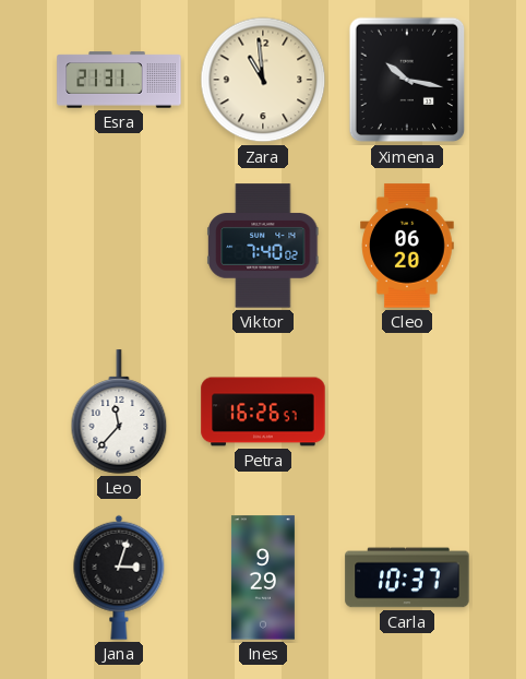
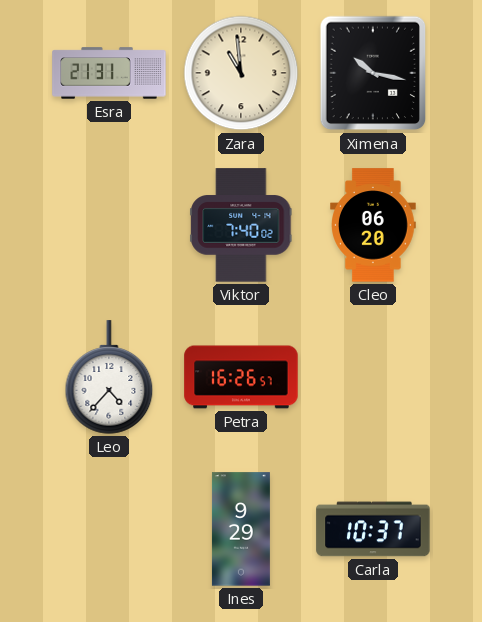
Leo: 11:37 -> 4:37
Jana: 3:03 -> none
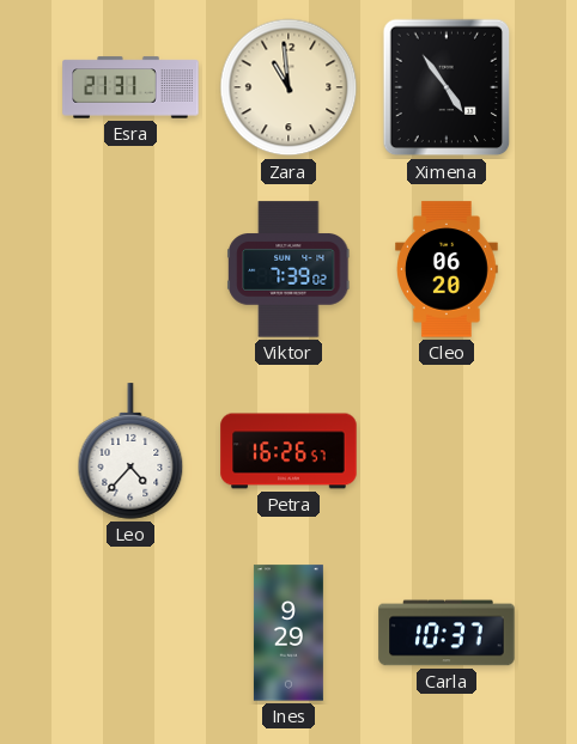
Ximena: 10:17 -> 4:54
Viktor: 7:40 -> 7:39
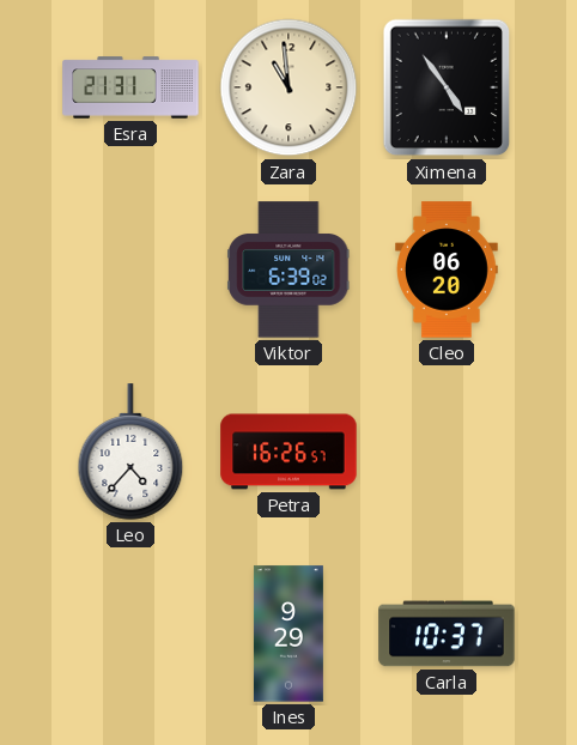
Viktor: 7:39 -> 6:39
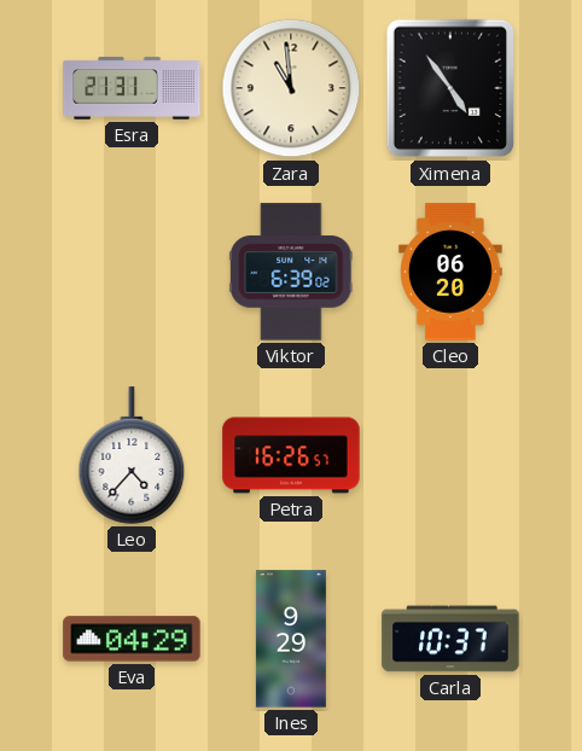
Eva: none -> 04:29
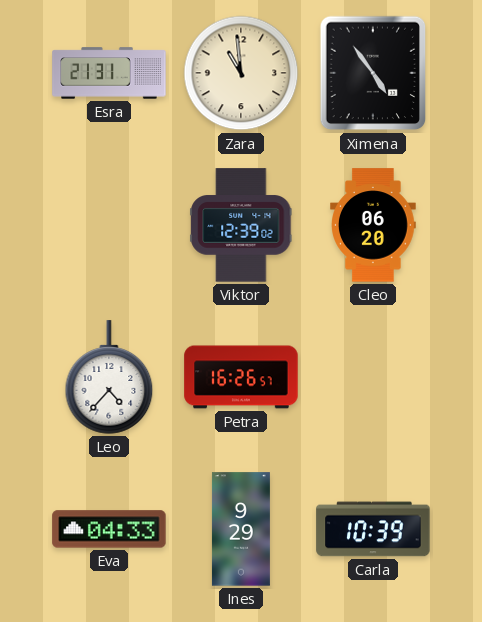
Viktor: 6:39 -> 12:39
Eva: 04:29 -> 04:33
Carla: 10:37 -> 10:39
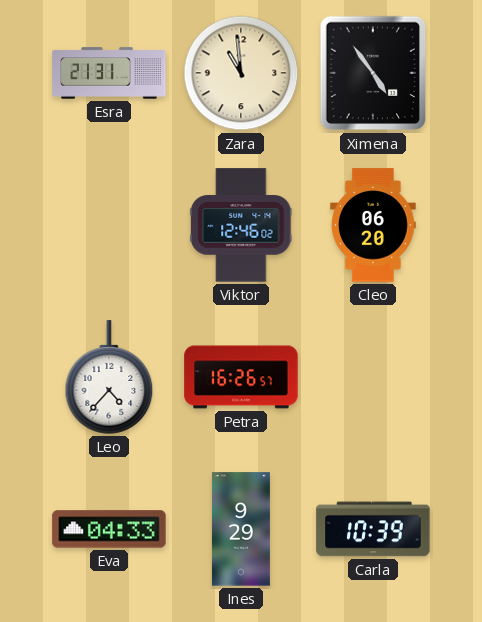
Viktor: 12:39 -> 12:46
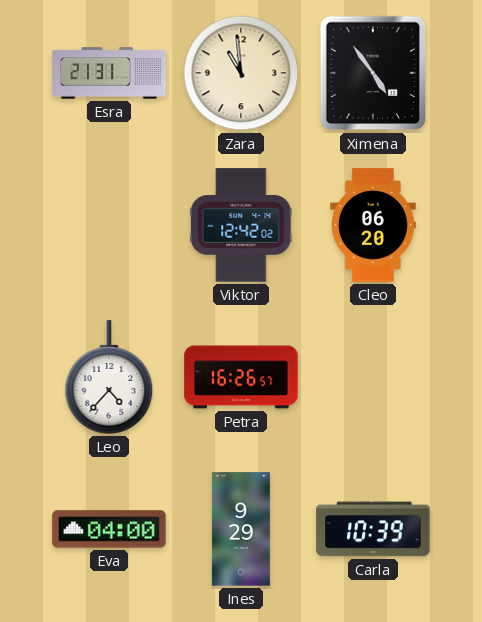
Viktor: 12:46 -> 12:42
Eva: 04:33 -> 04:00
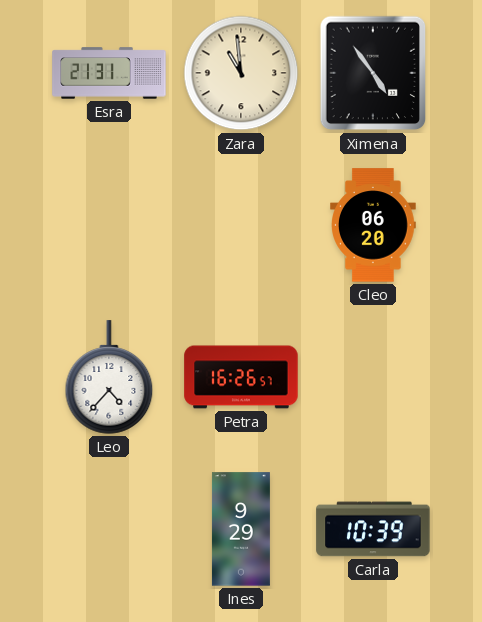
Viktor: 12:42 -> none
Eva: 04:00 -> none
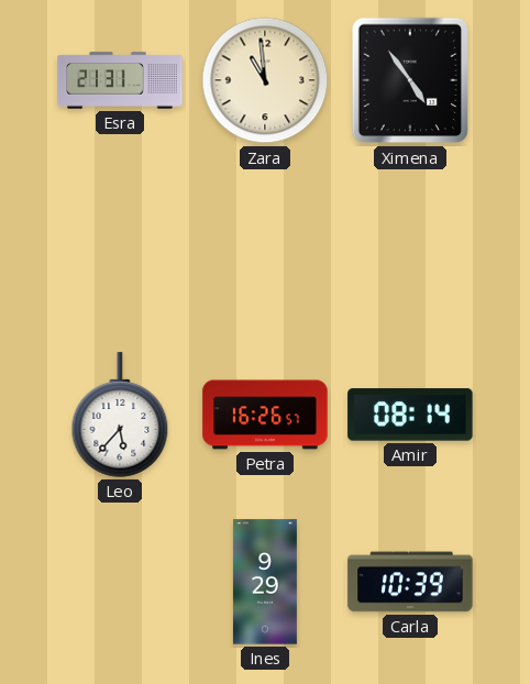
Cleo: 06:20 -> none
Leo: 4:37 -> 5:37
Amir: none -> 08:14
